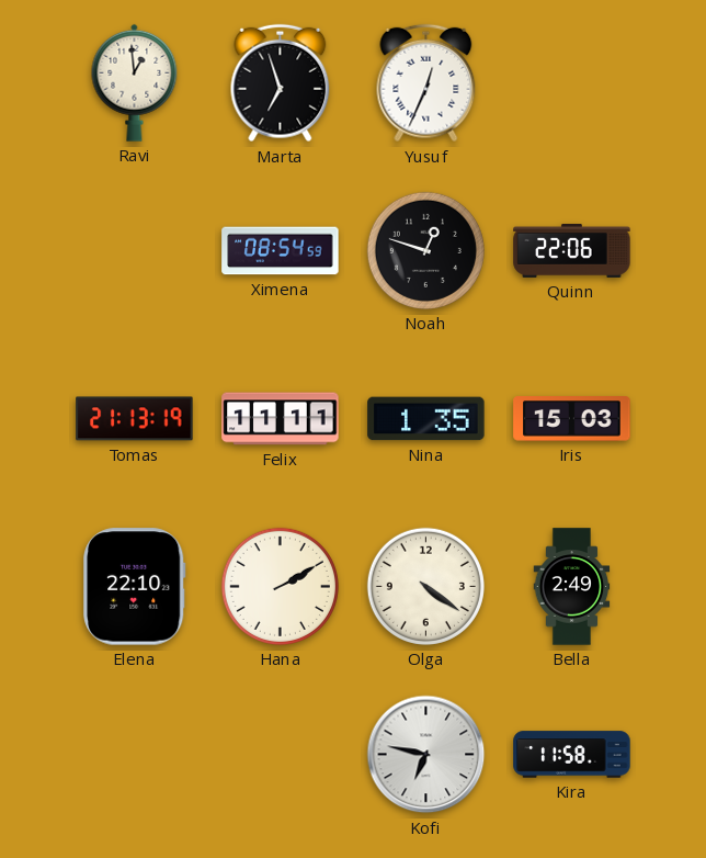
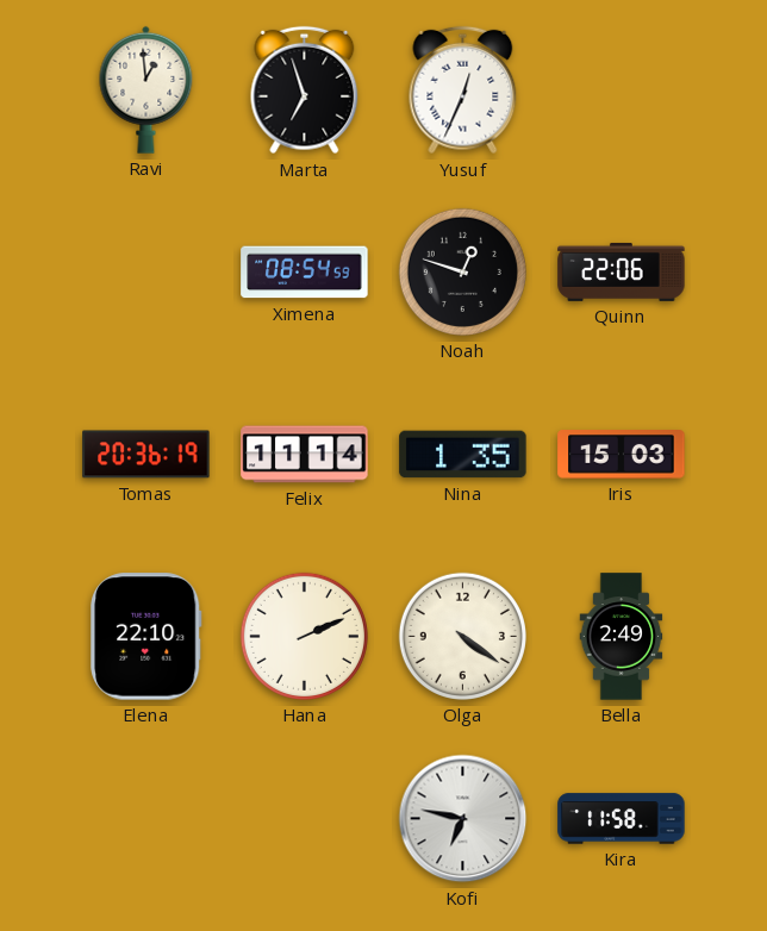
Tomas: 21:13 -> 20:36
Felix: 11:11 -> 11:14
Hana: 2:10 -> 2:11
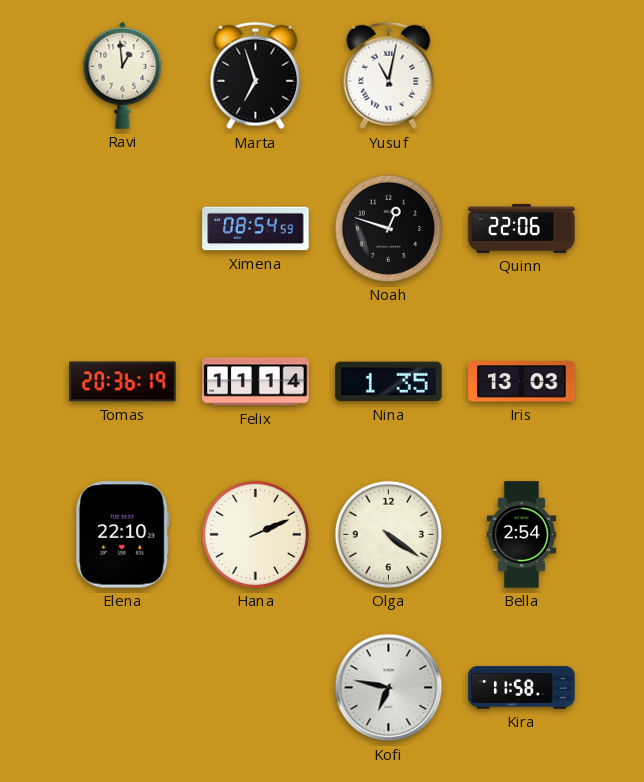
Yusuf: 12:34 -> 11:02
Iris: 15:03 -> 13:03
Bella: 2:49 -> 2:54
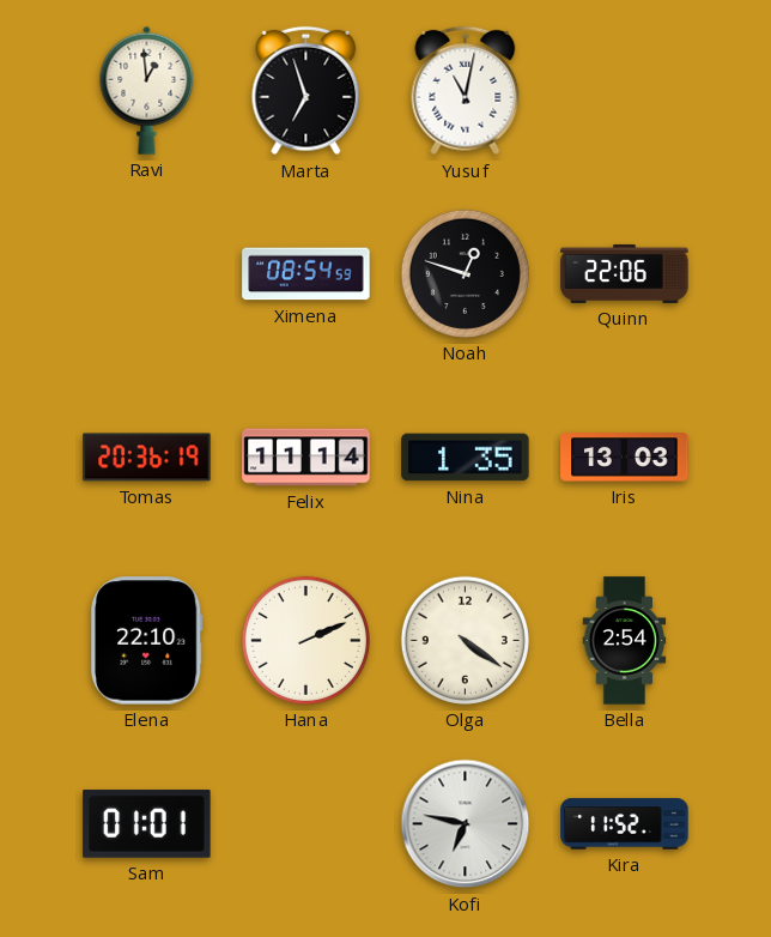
Sam: none -> 01:01
Kira: 11:58 -> 11:52
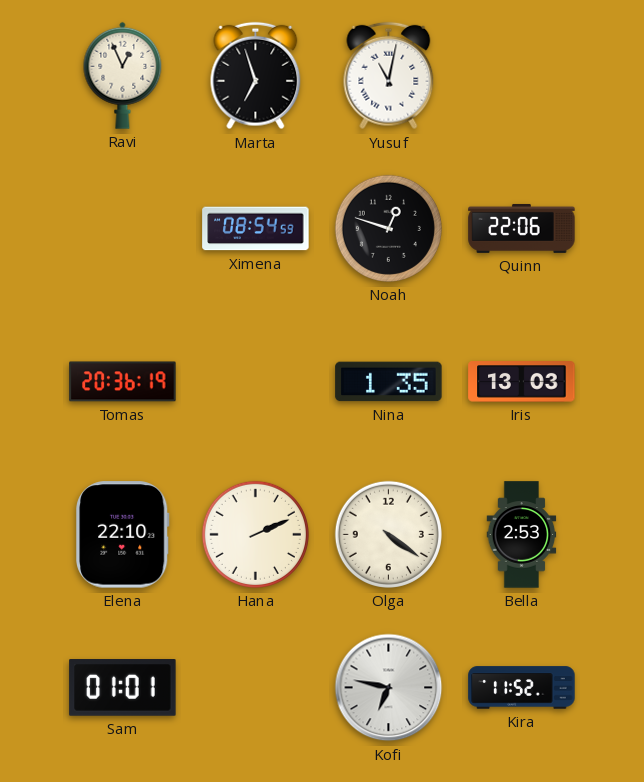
Ravi: 12:59 -> 12:56
Felix: 11:14 -> none
Bella: 2:54 -> 2:53
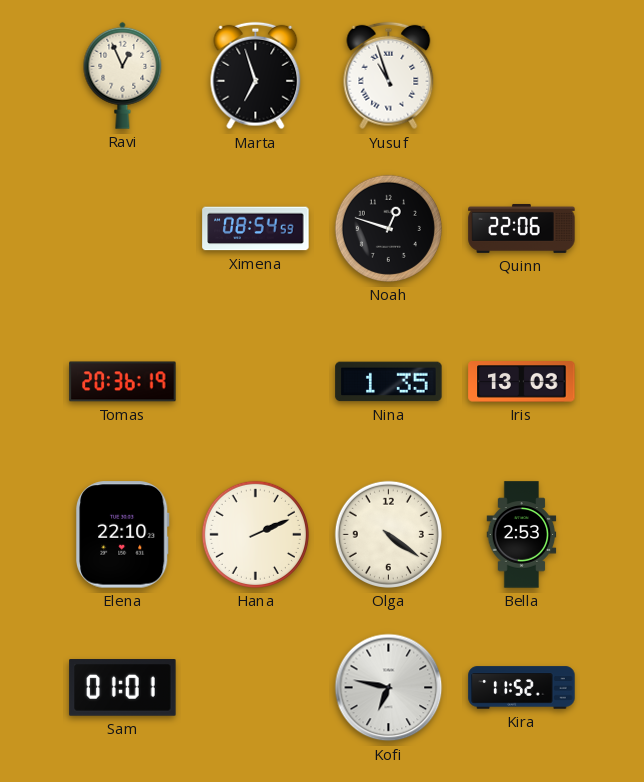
Yusuf: 11:02 -> 10:57
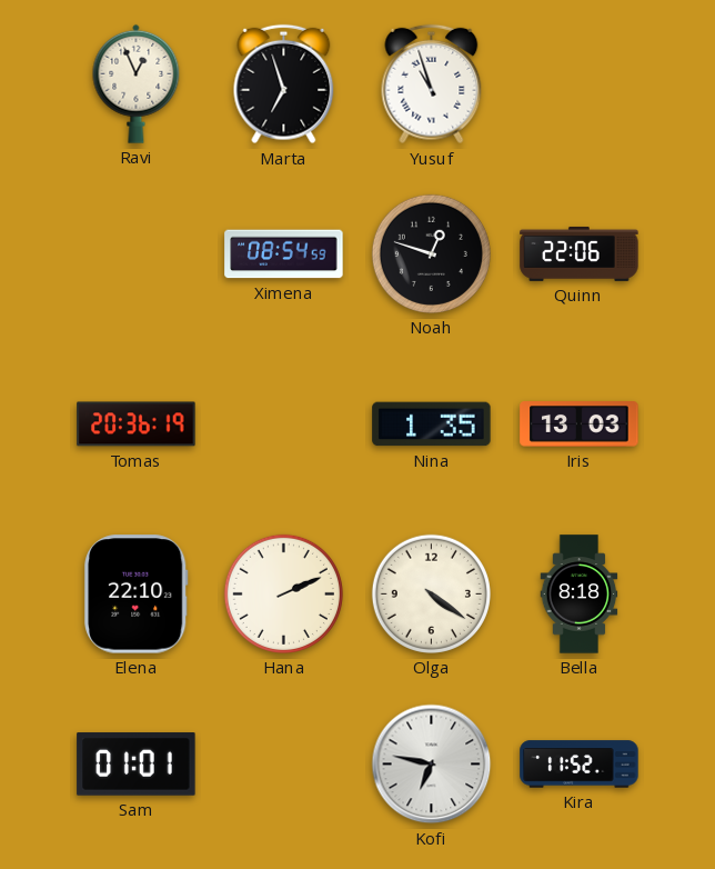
Bella: 2:53 -> 8:18
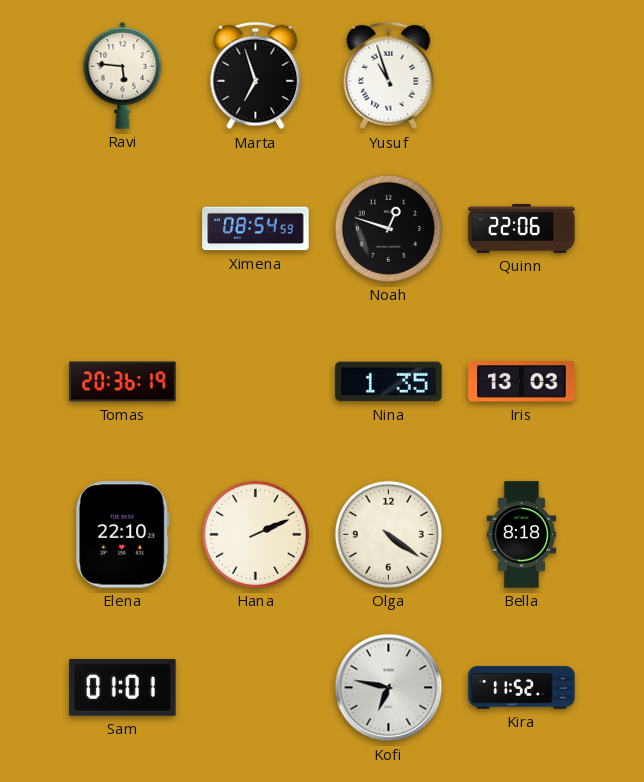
Ravi: 12:56 -> 5:46
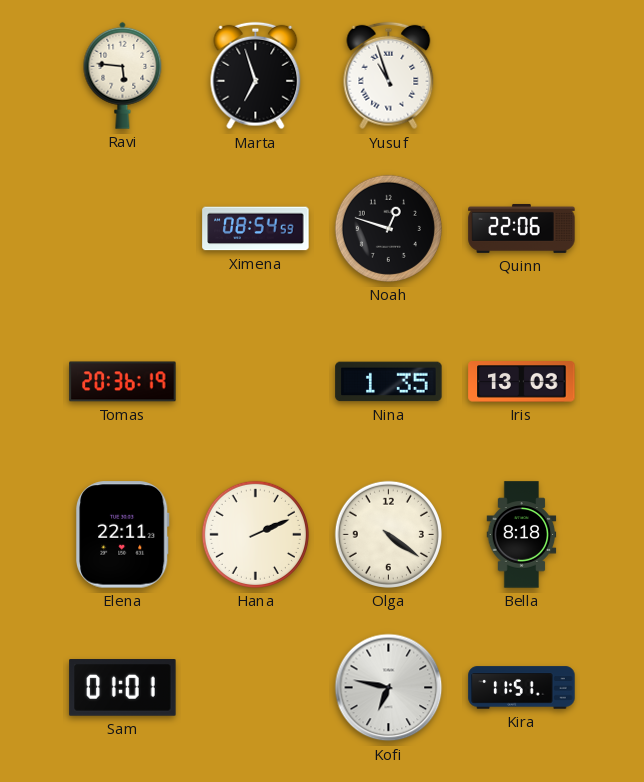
Elena: 22:10 -> 22:11
Kira: 11:52 -> 11:51
